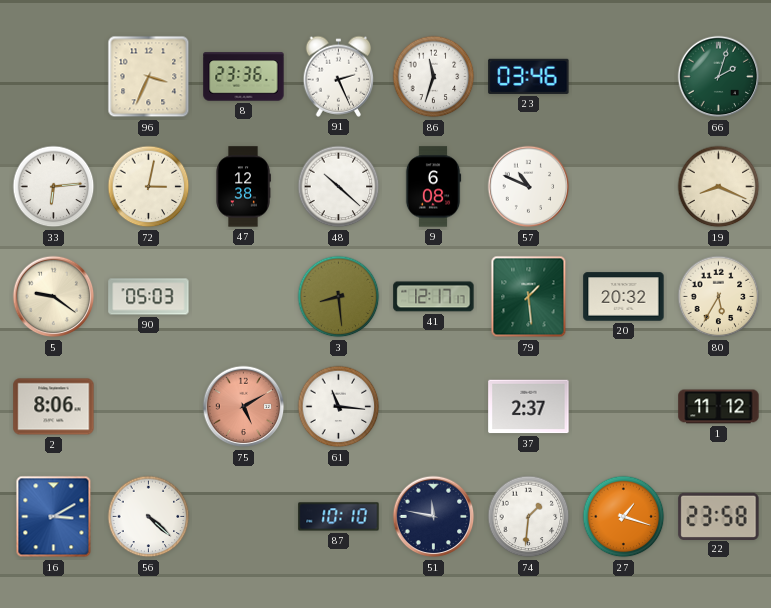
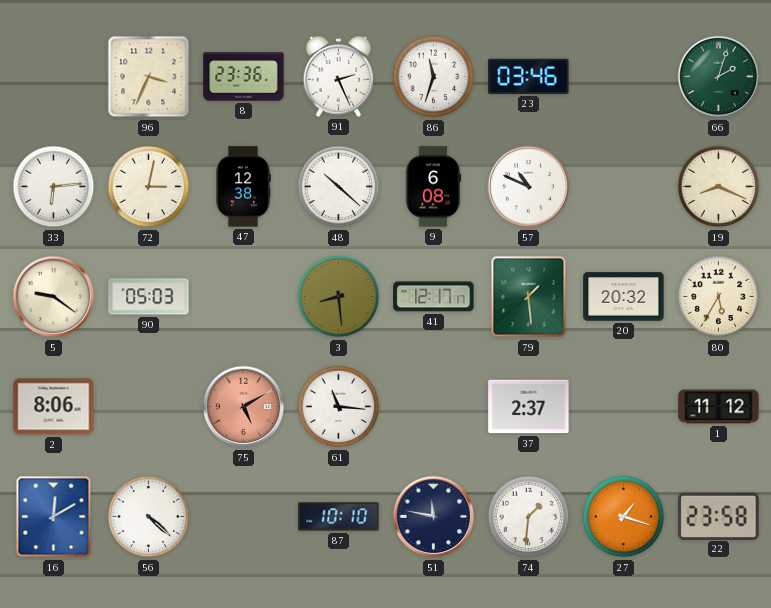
16: 3:10 -> 12:10
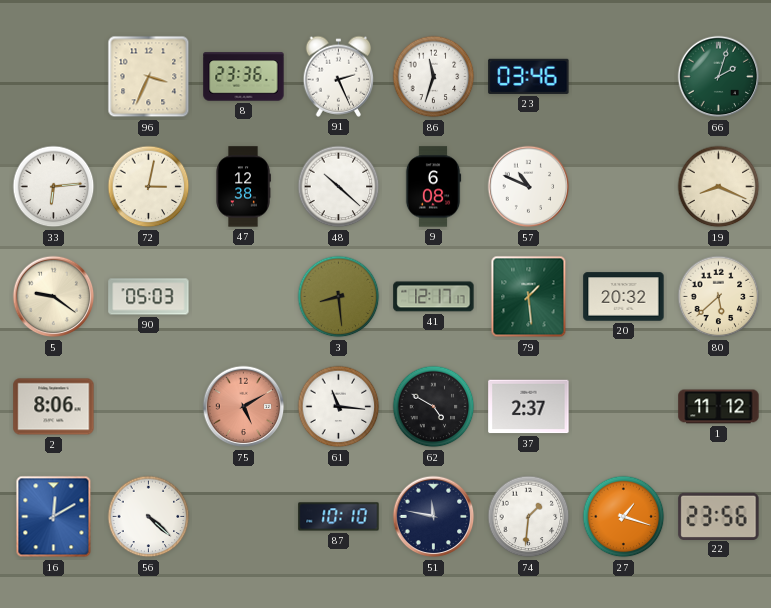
80: 5:35 -> 5:38
62: none -> 4:50
22: 23:58 -> 23:56
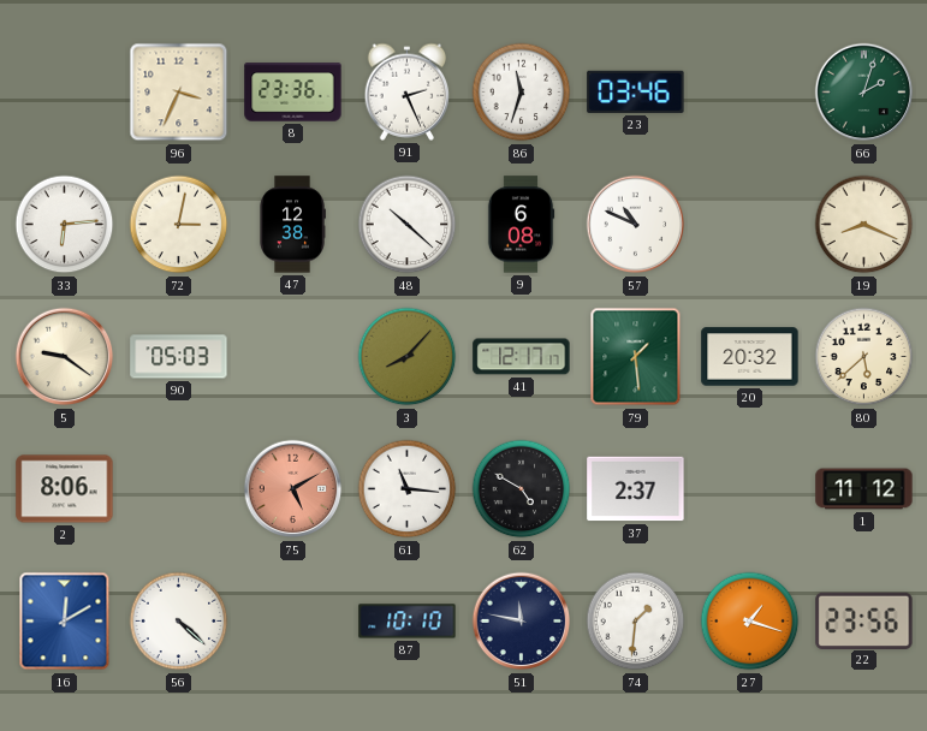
3: 8:29 -> 8:07
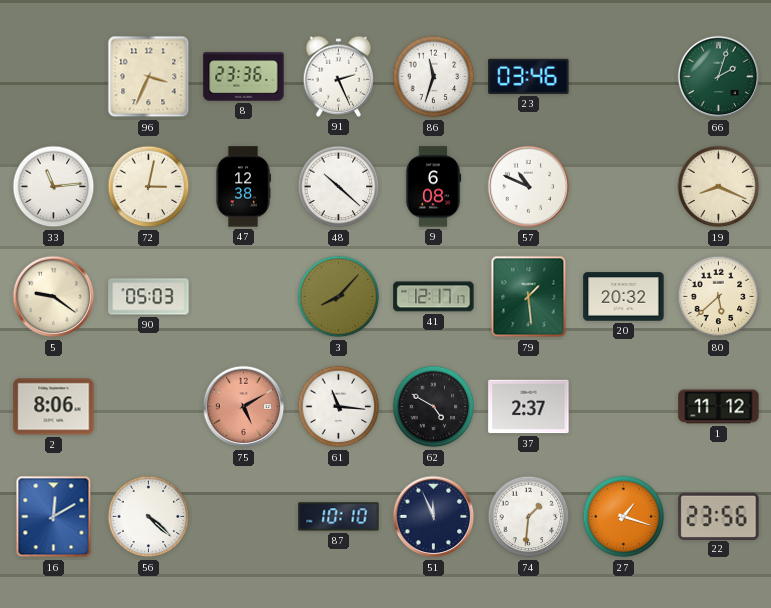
33: 6:14 -> 11:14
51: 11:47 -> 11:56
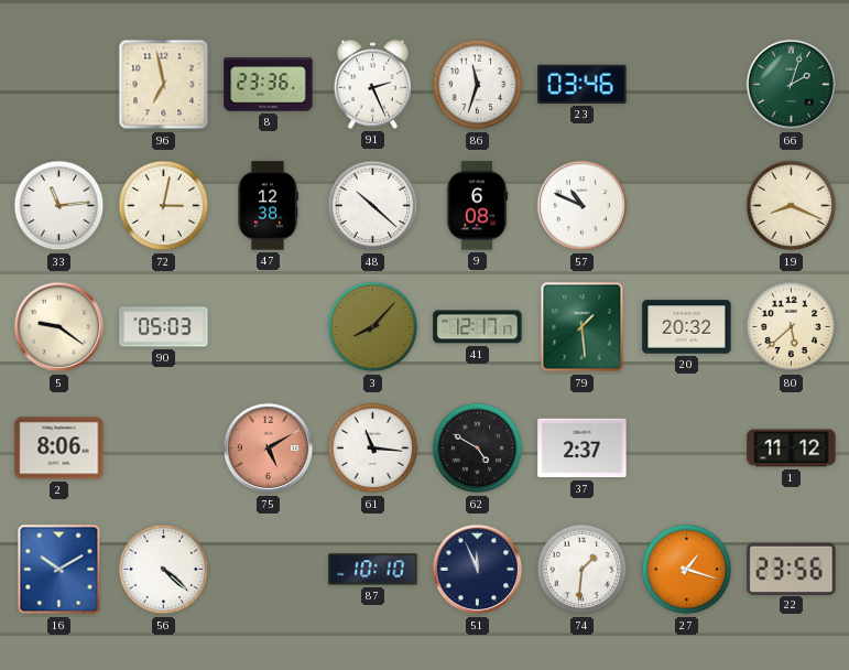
96: 3:34 -> 6:58
16: 12:10 -> 10:10
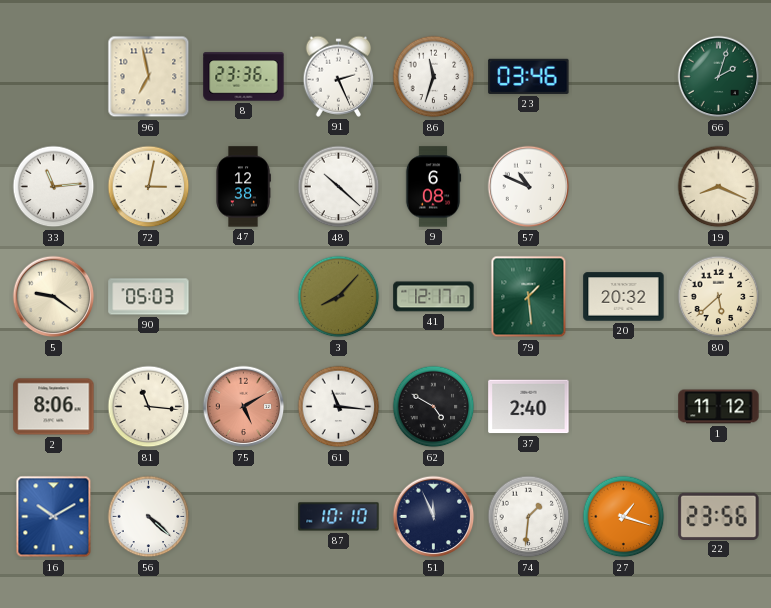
81: none -> 11:16
37: 2:37 -> 2:40
